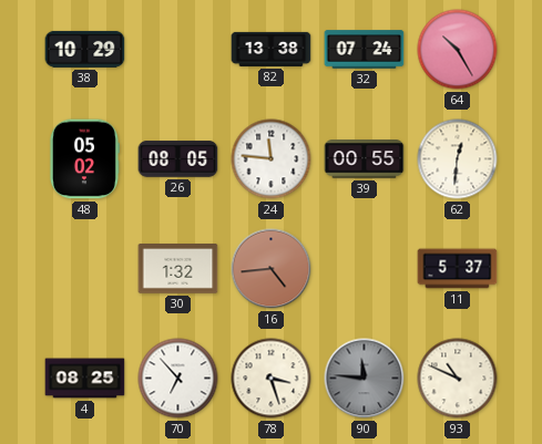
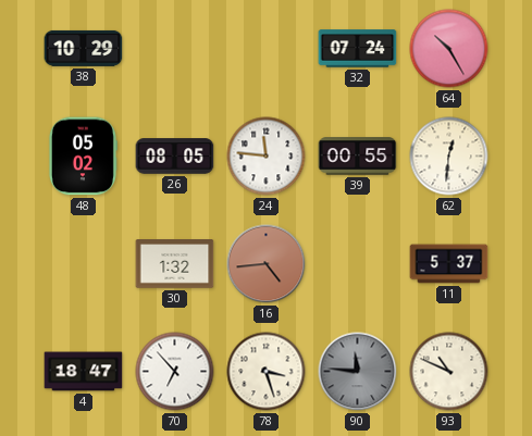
82: 13:38 -> none
4: 08:25 -> 18:47
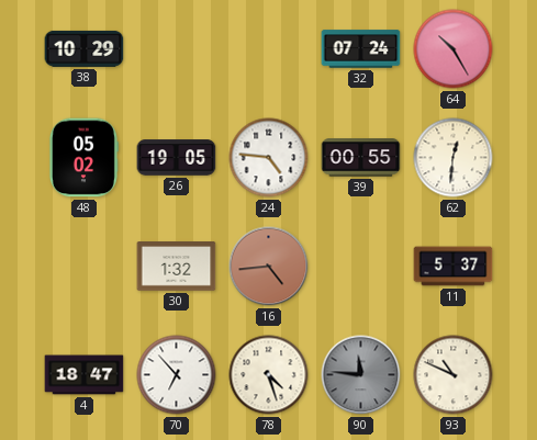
26: 08:05 -> 19:05
24: 11:46 -> 4:46
78: 3:27 -> 4:27
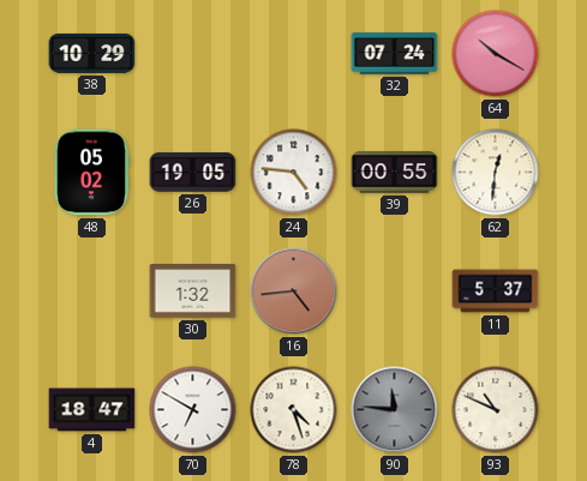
64: 10:25 -> 10:20
70: 6:53 -> 6:50
